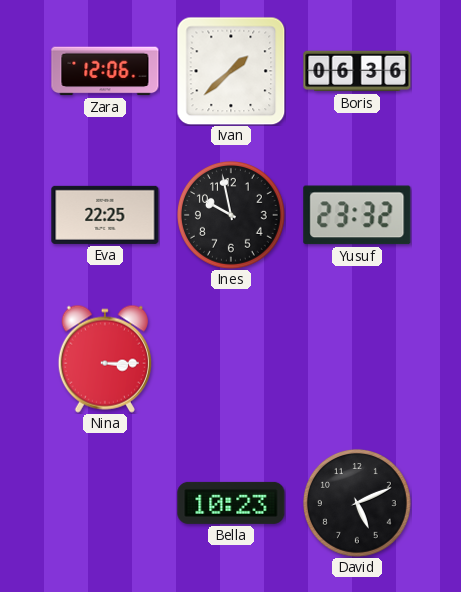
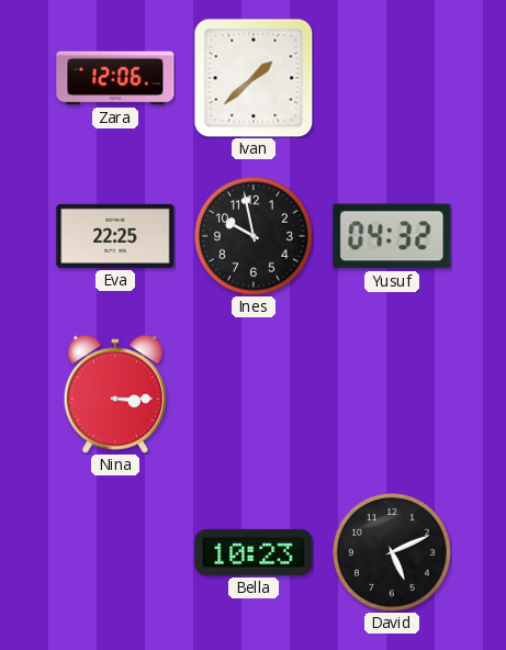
Boris: 06:36 -> none
Yusuf: 23:32 -> 04:32
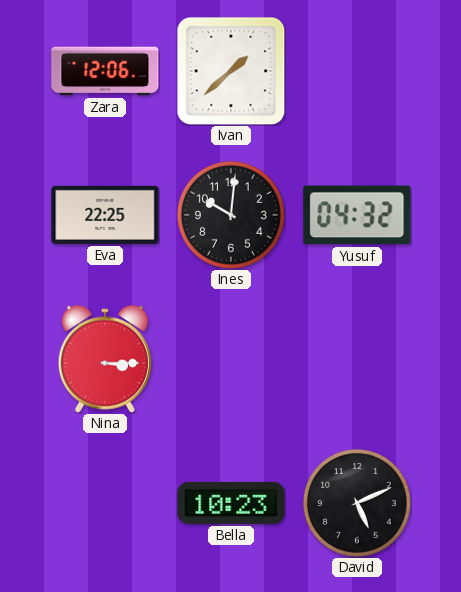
Ines: 9:58 -> 10:01
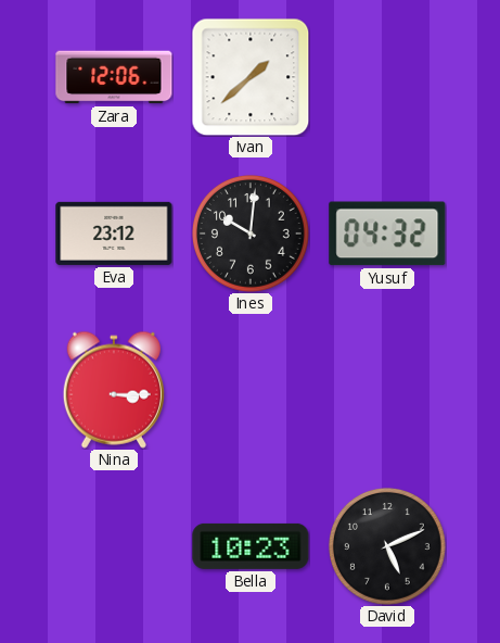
Eva: 22:25 -> 23:12
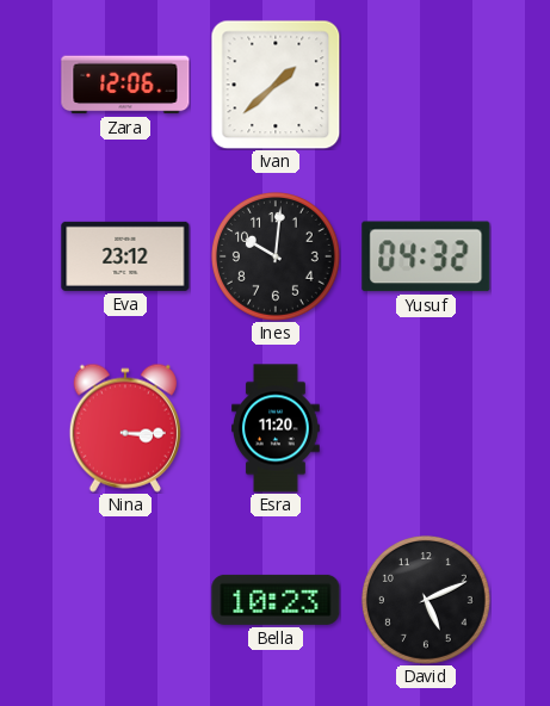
Esra: none -> 11:20
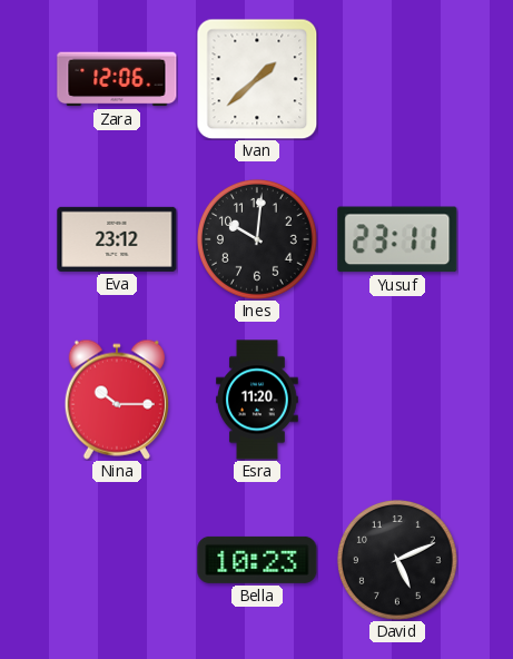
Yusuf: 04:32 -> 23:11
Nina: 3:15 -> 10:15
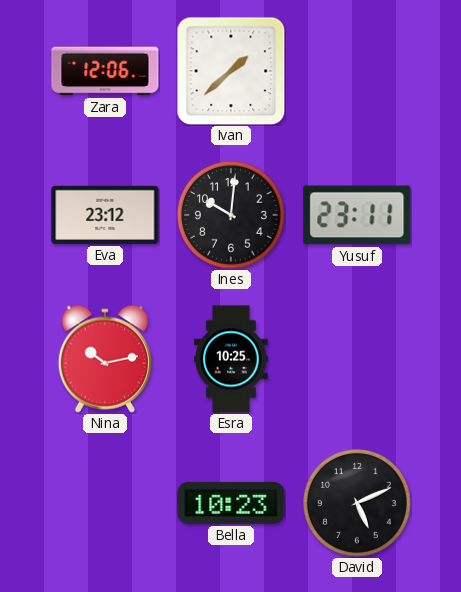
Nina: 10:15 -> 10:13
Esra: 11:20 -> 10:25
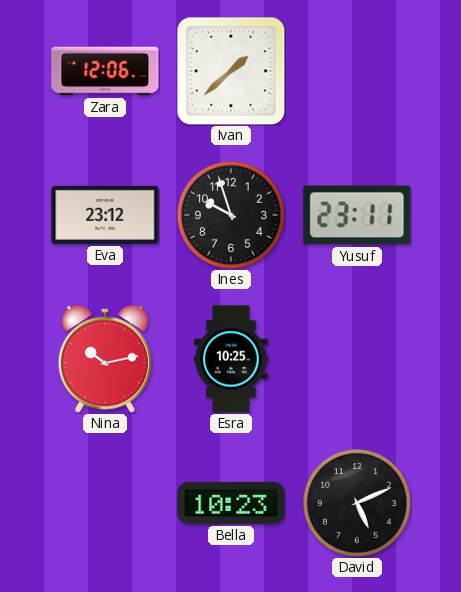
Ines: 10:01 -> 9:57
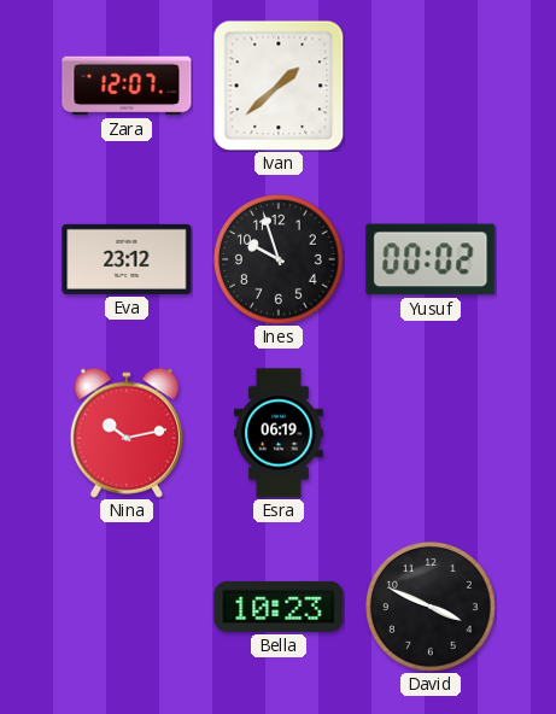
Zara: 12:06 -> 12:07
Yusuf: 23:11 -> 00:02
Esra: 10:25 -> 06:19
David: 5:11 -> 3:49
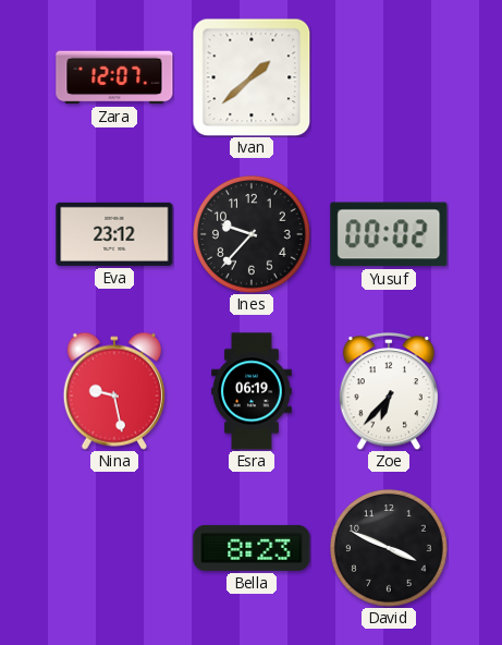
Ines: 9:57 -> 9:37
Nina: 10:13 -> 9:28
Zoe: none -> 6:37
Bella: 10:23 -> 8:23
